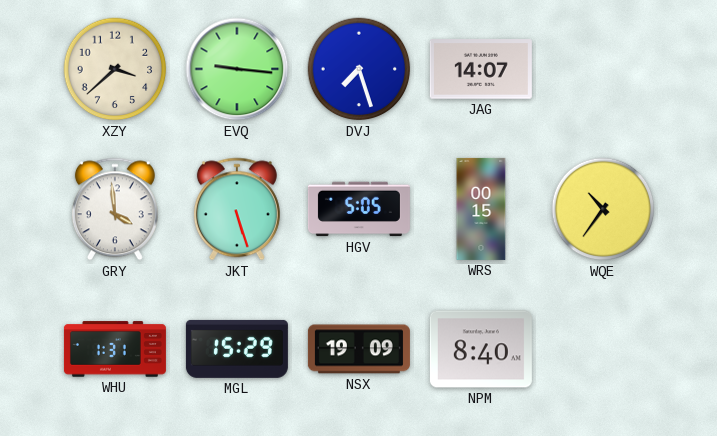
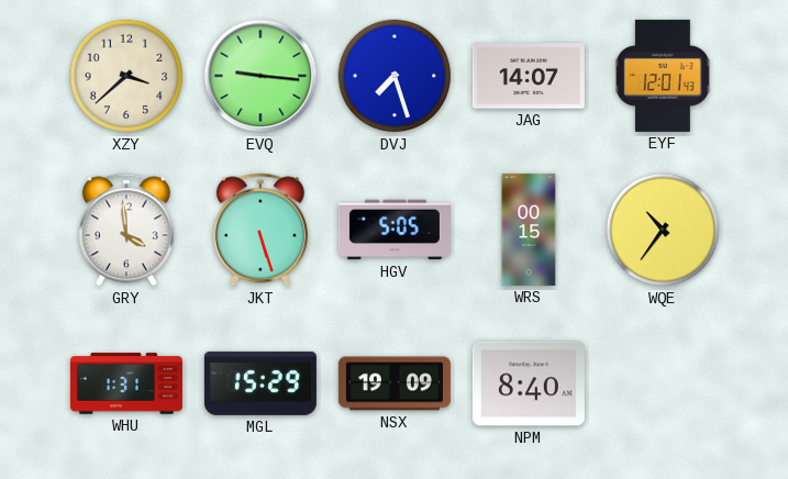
EYF: none -> 12:01
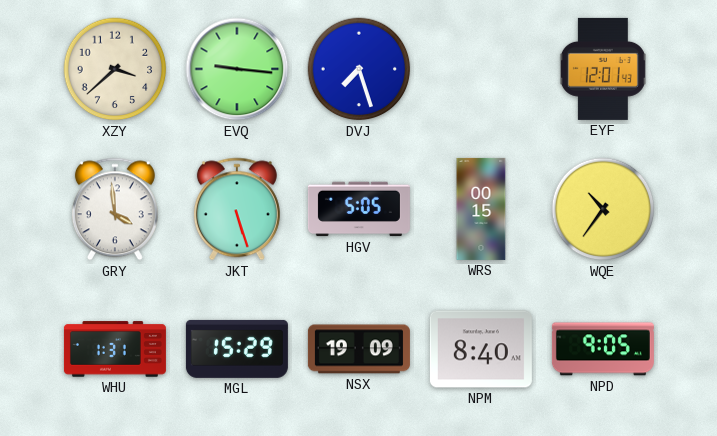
JAG: 14:07 -> none
NPD: none -> 9:05
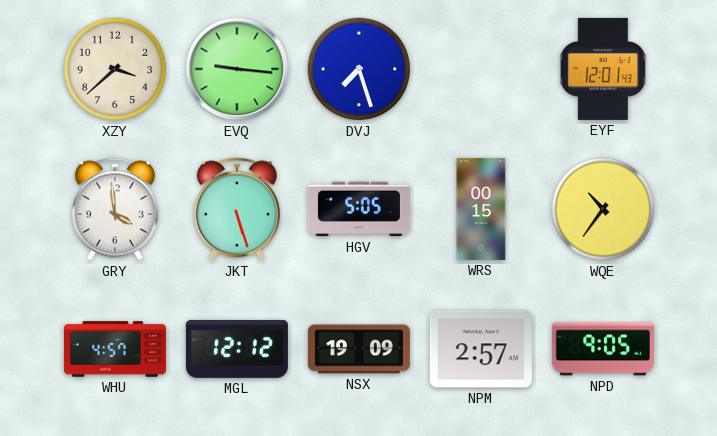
WHU: 1:31 -> 4:57
MGL: 15:29 -> 12:12
NPM: 8:40 -> 2:57
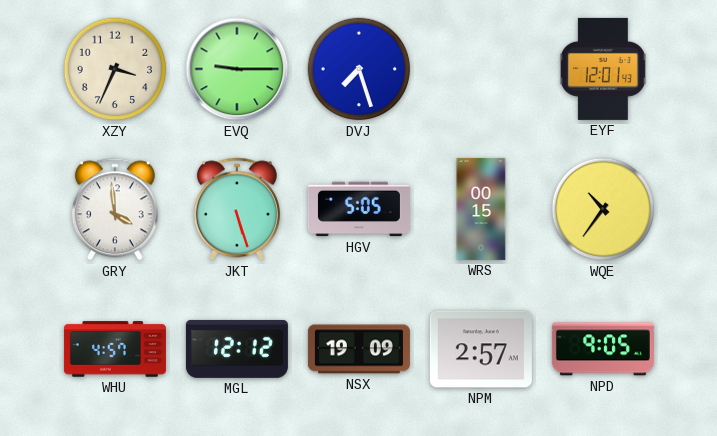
XZY: 3:38 -> 3:34
EVQ: 9:16 -> 9:15
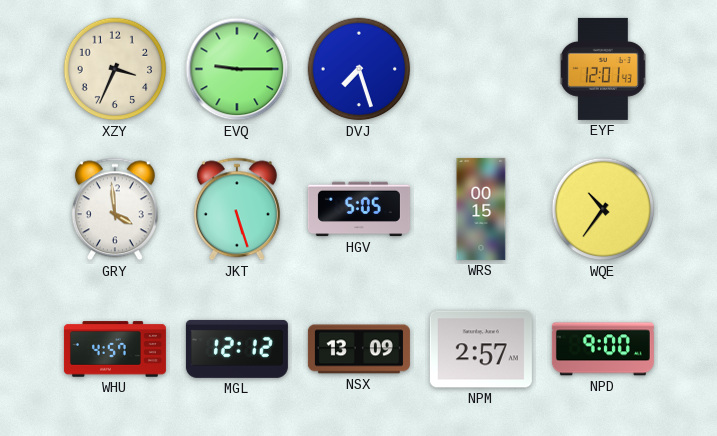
NSX: 19:09 -> 13:09
NPD: 9:05 -> 9:00
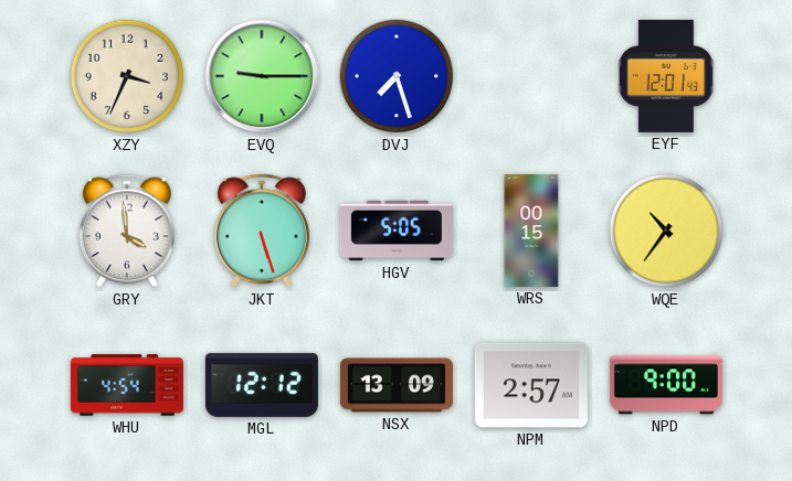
WHU: 4:57 -> 4:54
